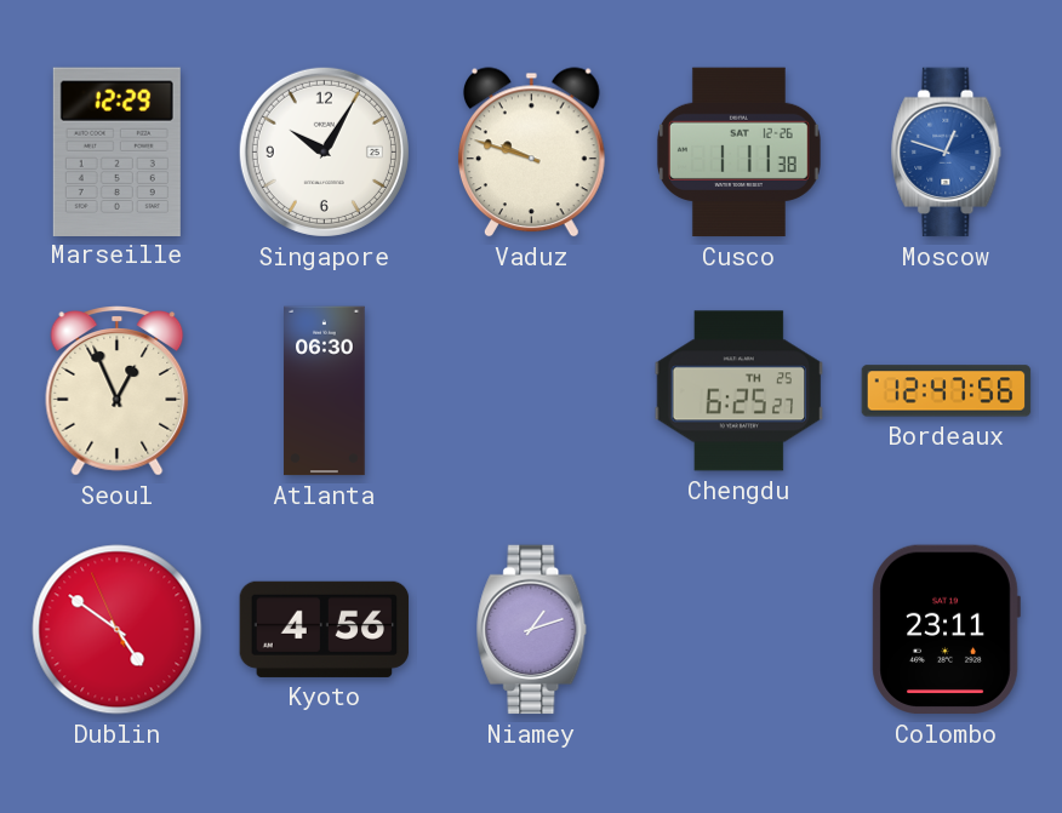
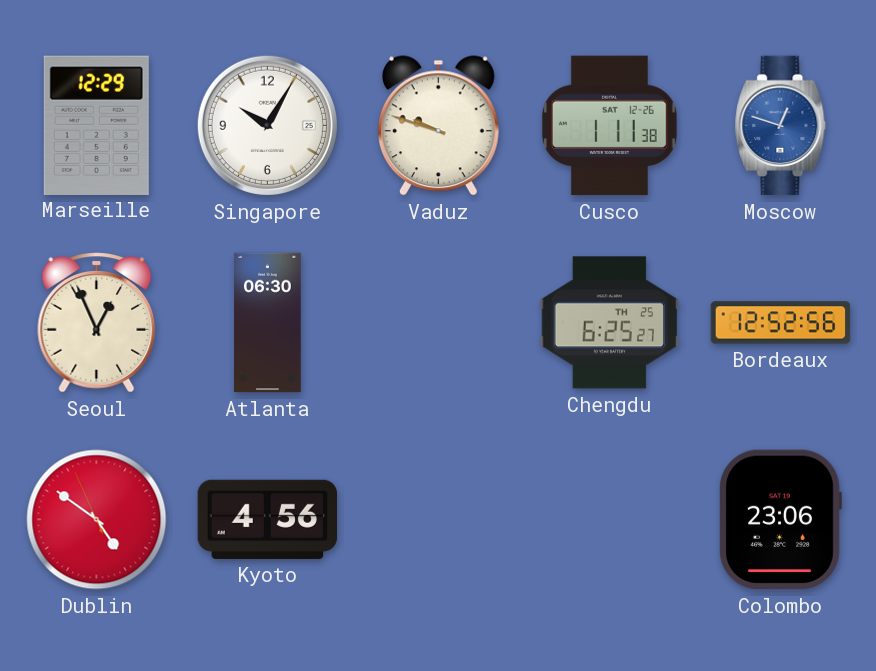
Bordeaux: 12:47 -> 12:52
Niamey: 1:12 -> none
Colombo: 23:11 -> 23:06
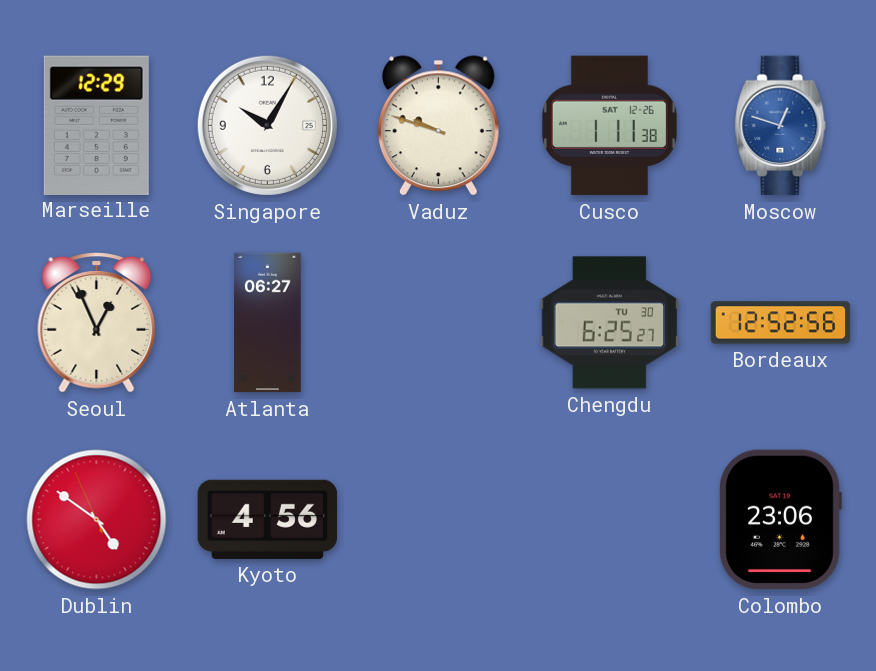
Atlanta: 06:30 -> 06:27
Chengdu date: TH 25 -> TU 30
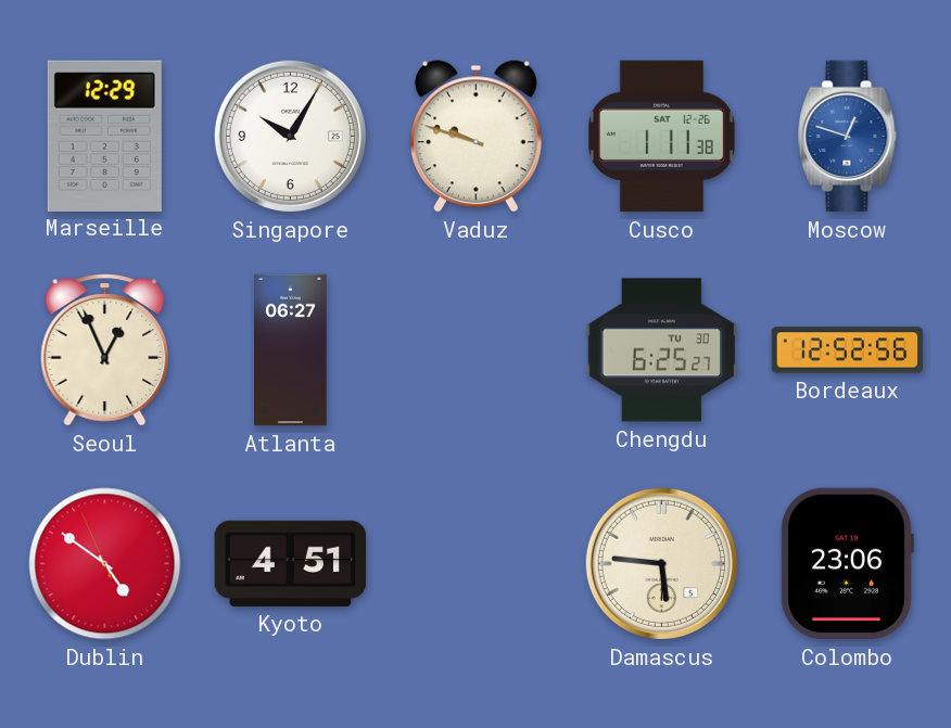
Kyoto: 4:56 -> 4:51
Damascus: none -> 5:46
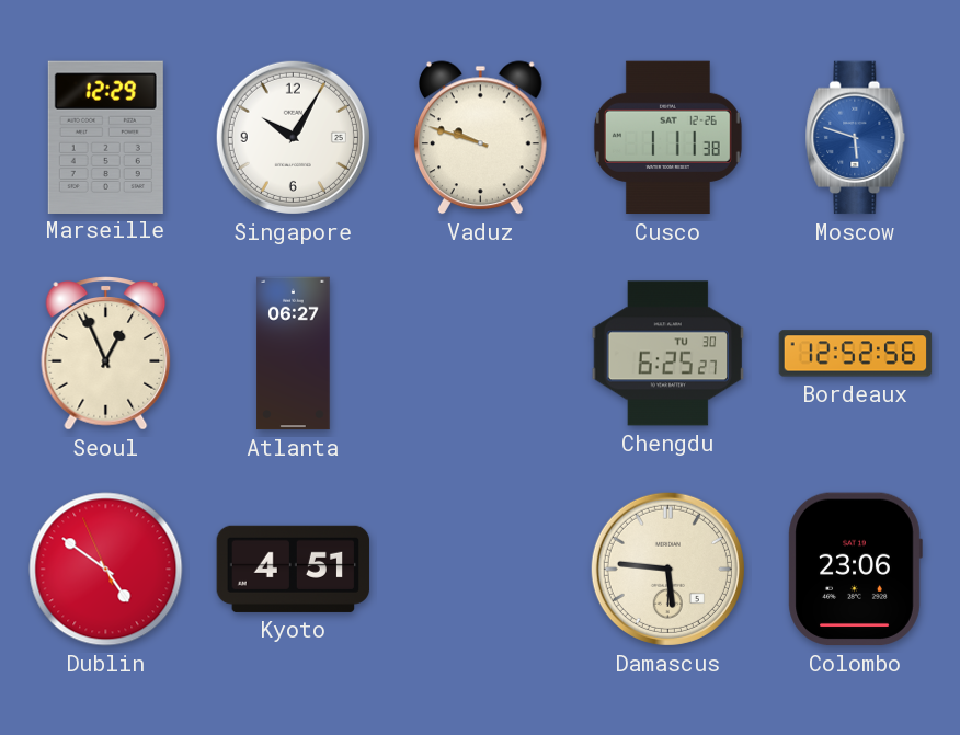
Moscow: 12:48 -> 5:48
